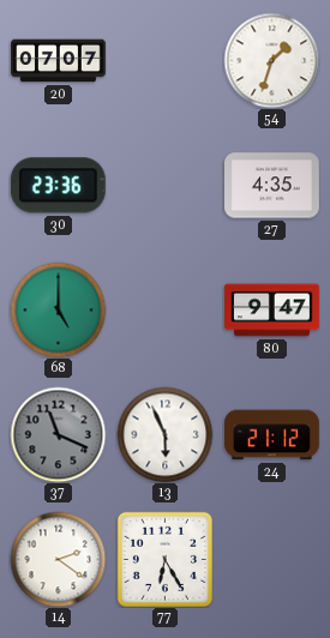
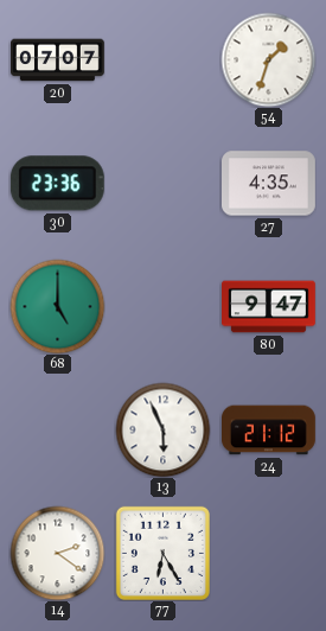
37: 11:19 -> none
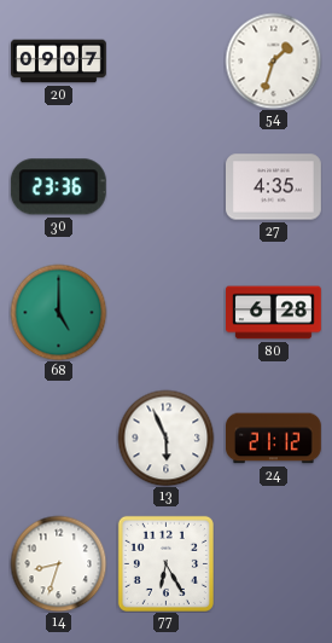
20: 07:07 -> 09:07
80: 9:47 -> 6:28
14: 2:21 -> 8:33
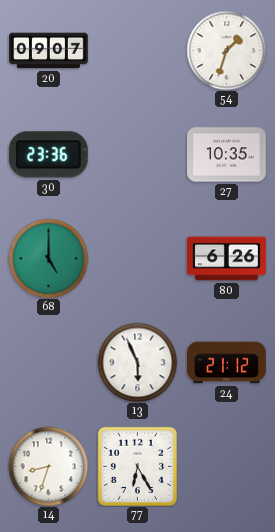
27: 4:35 -> 10:35
80: 6:28 -> 6:26
